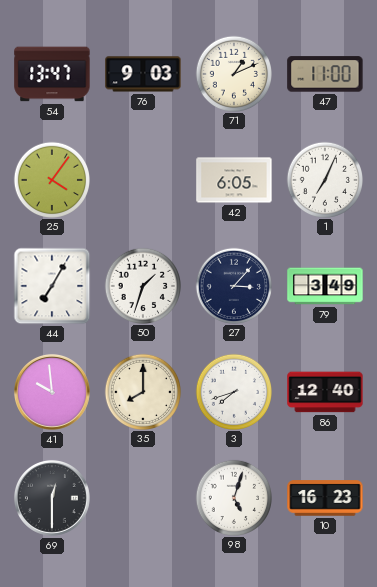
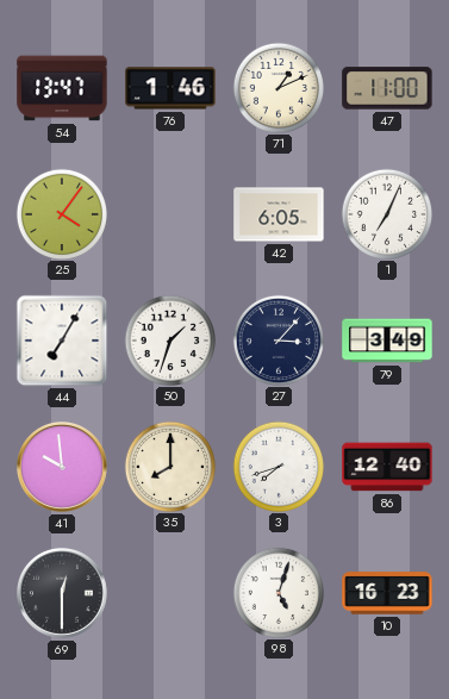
76: 9:03 -> 1:46
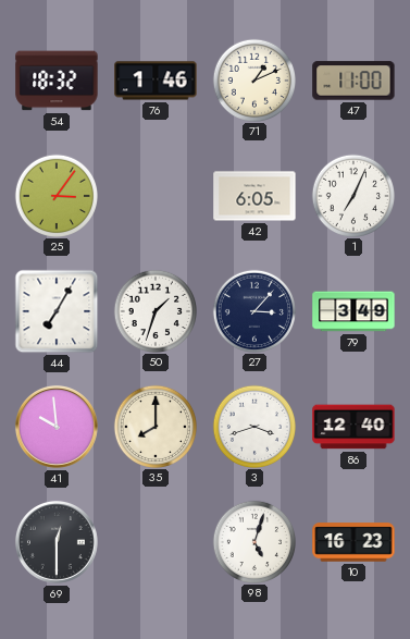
54: 13:47 -> 18:32
25: 4:06 -> 3:06
3: 7:42 -> 3:42
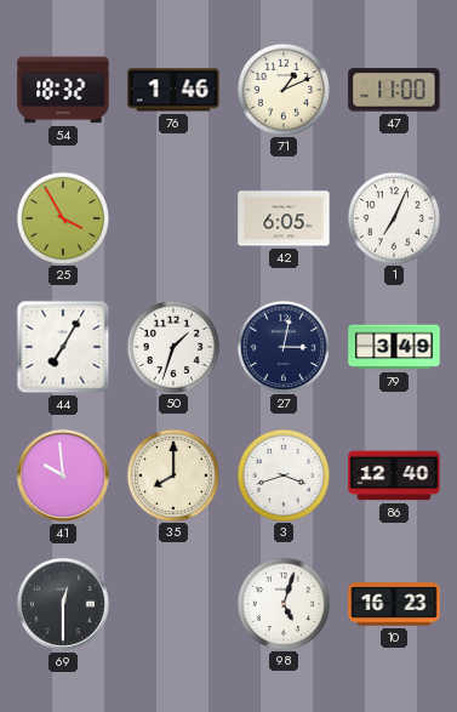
25: 3:06 -> 3:55
27: 3:07 -> 3:02
